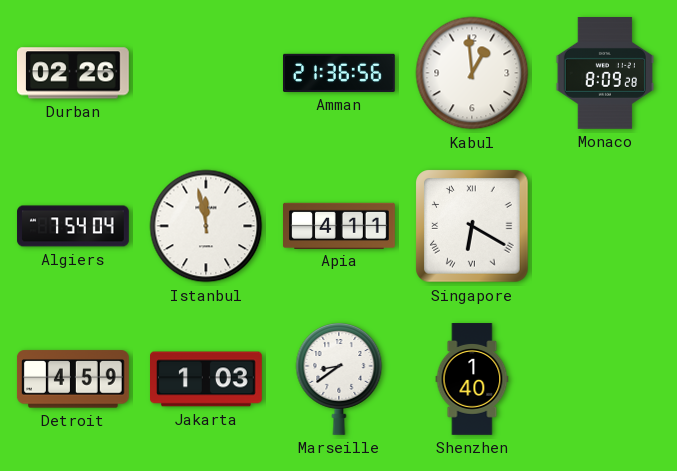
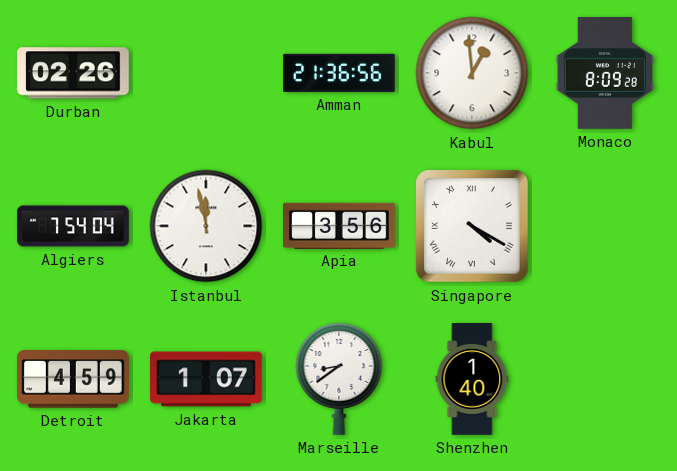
Apia: 4:11 -> 3:56
Singapore: 6:20 -> 4:20
Jakarta: 1:03 -> 1:07
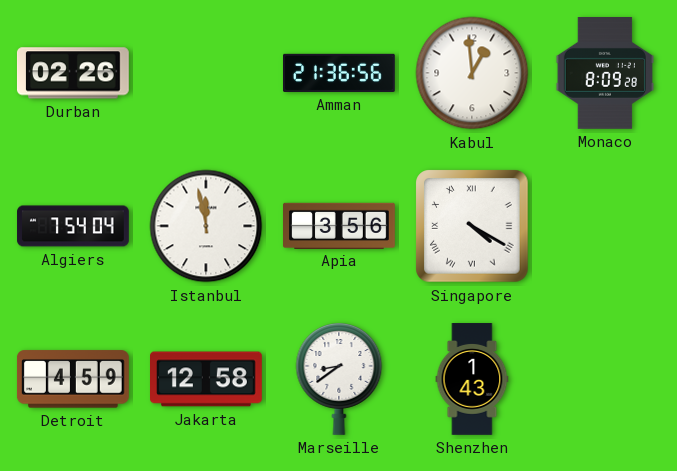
Jakarta: 1:07 -> 12:58
Shenzhen: 1:40 -> 1:43
